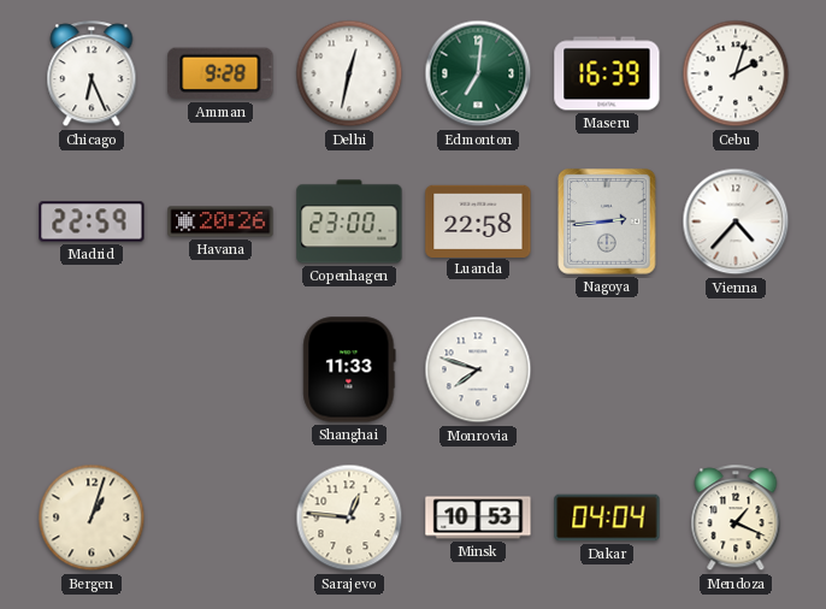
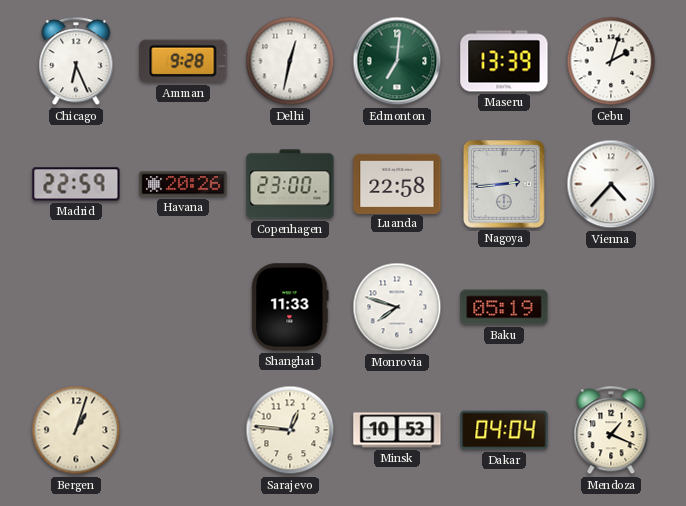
Maseru: 16:39 -> 13:39
Baku: none -> 05:19
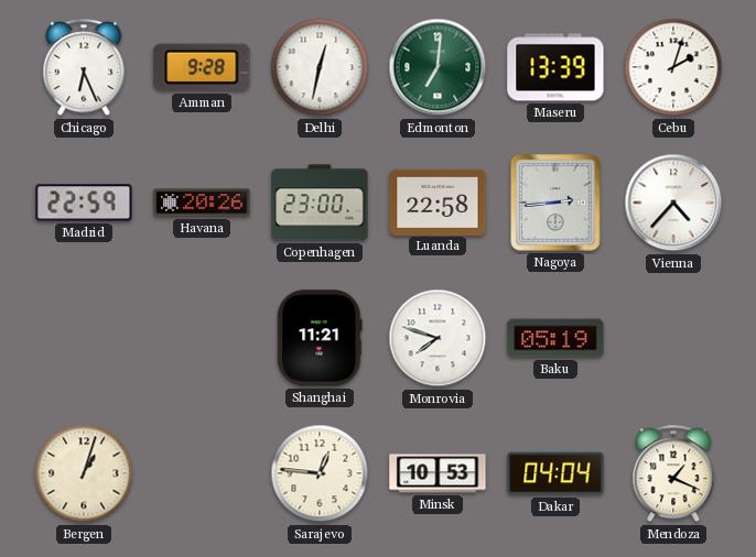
Shanghai: 11:33 -> 11:21
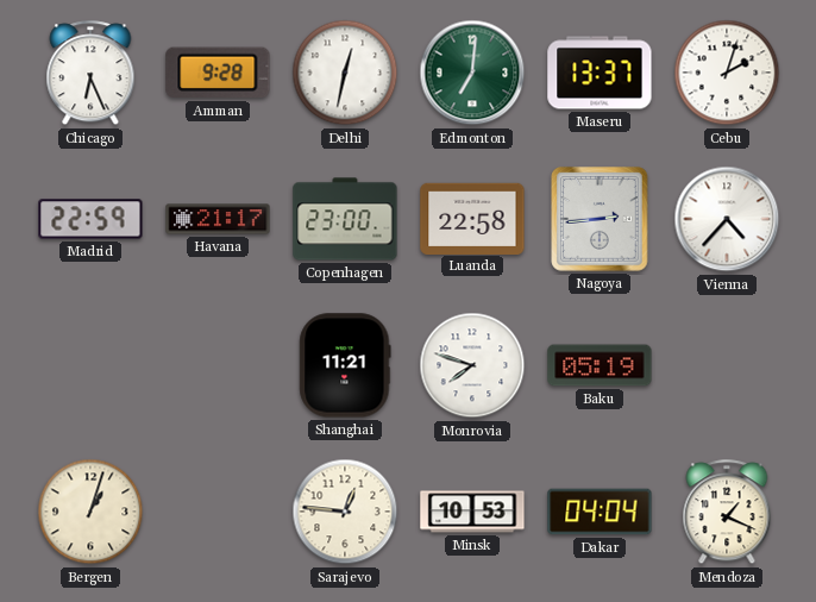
Maseru: 13:39 -> 13:37
Havana: 20:26 -> 21:17
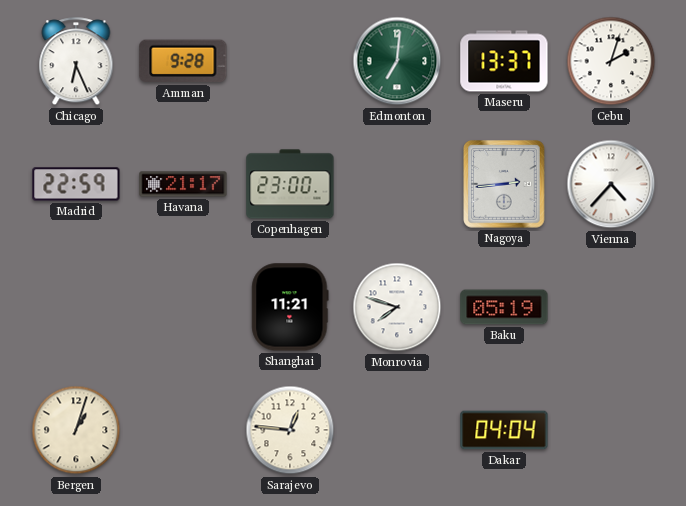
Delhi: 12:32 -> none
Luanda: 22:58 -> none
Minsk: 10:53 -> none
Mendoza: 1:19 -> none
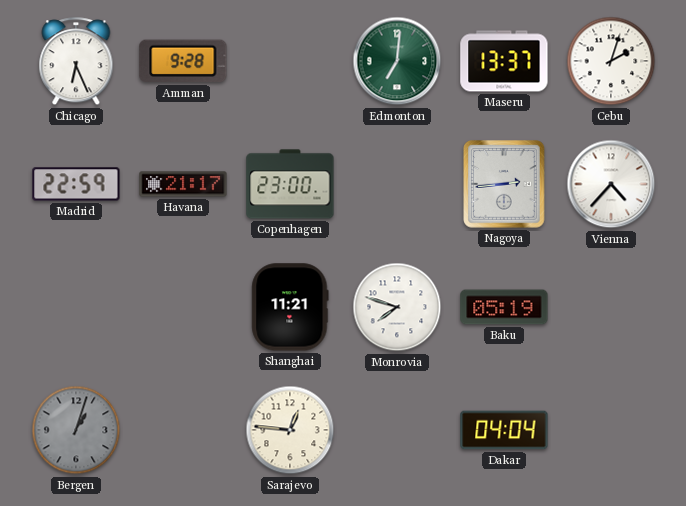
Bergen dial: cream -> grey
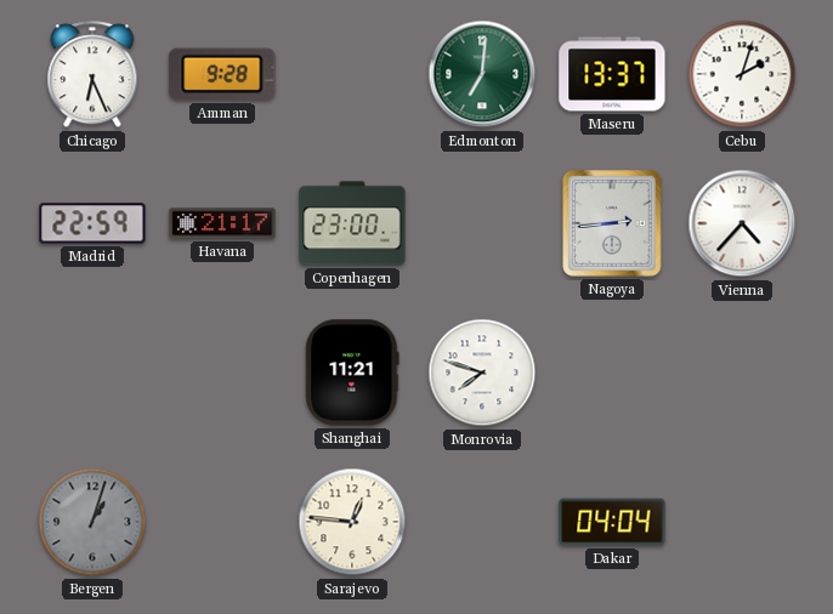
Baku: 05:19 -> none
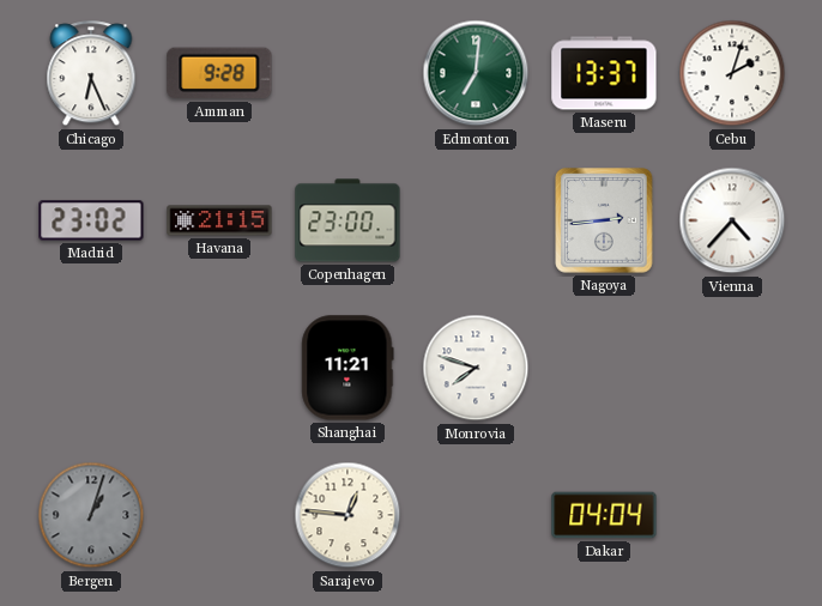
Madrid: 22:59 -> 23:02
Havana: 21:17 -> 21:15
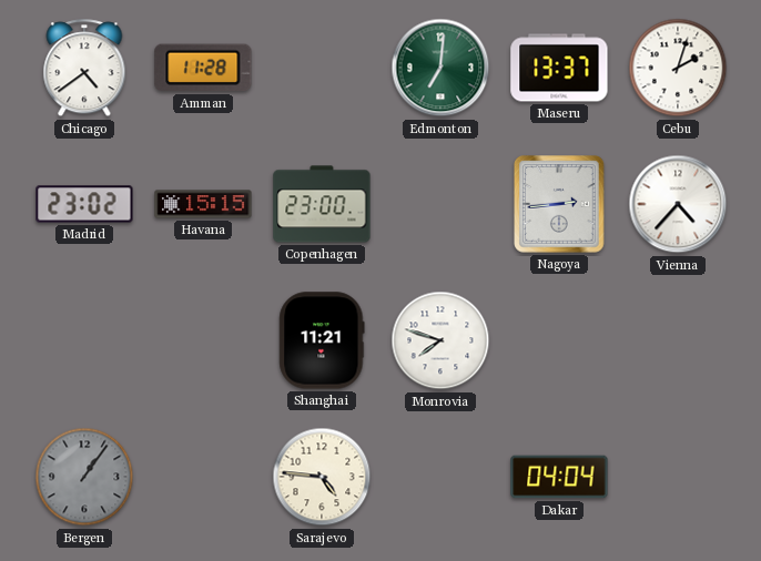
Chicago: 6:26 -> 4:39
Amman: 9:28 -> 11:28
Havana: 21:15 -> 15:15
Bergen: 1:03 -> 1:06
Sarajevo: 12:46 -> 4:46
